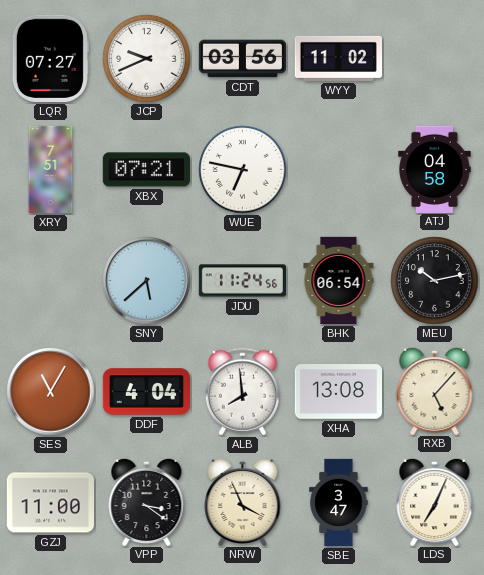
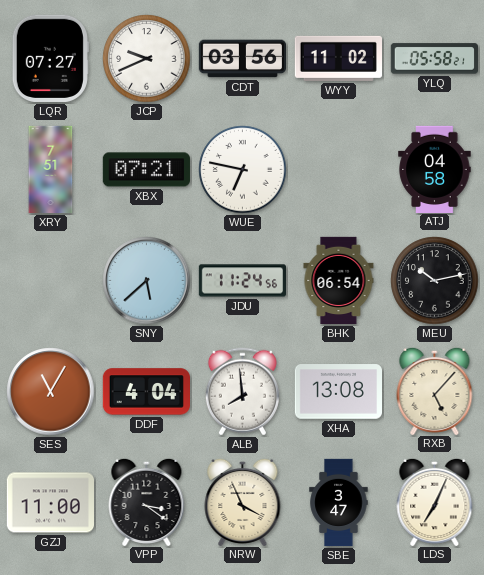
YLQ: none -> 05:58
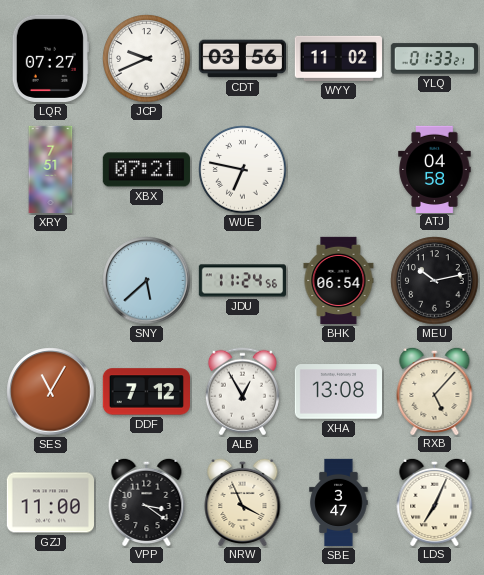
YLQ: 05:58 -> 01:33
DDF: 4:04 -> 7:12
ALB: 7:59 -> 12:55
